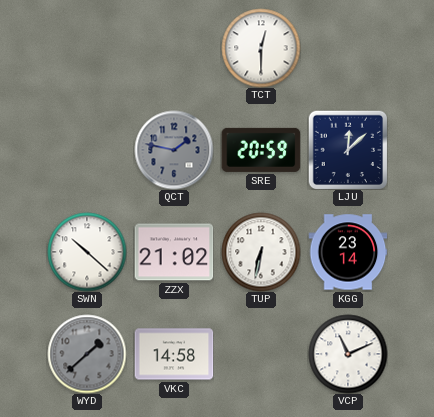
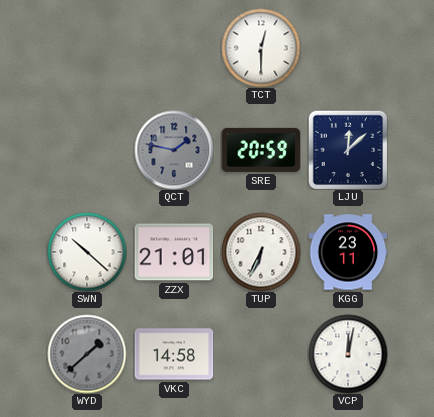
ZZX: 21:02 -> 21:01
TUP: 6:32 -> 6:34
KGG: 23:14 -> 23:11
VCP: 11:11 -> 12:02
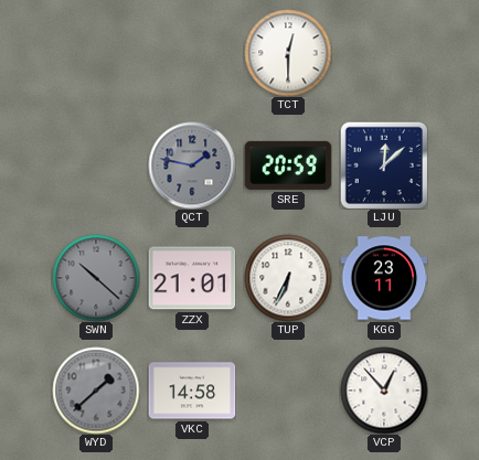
SWN dial: white -> grey
VCP: 12:02 -> 12:53
